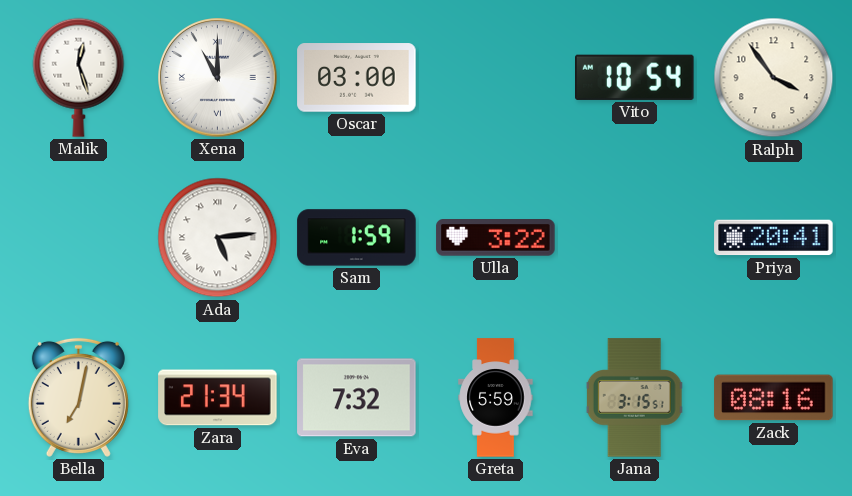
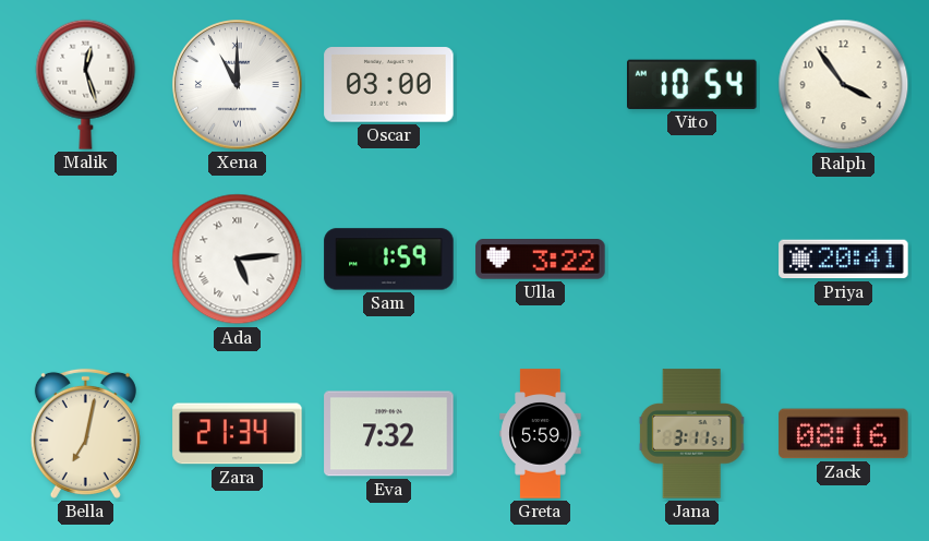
Jana: 3:15 -> 3:11
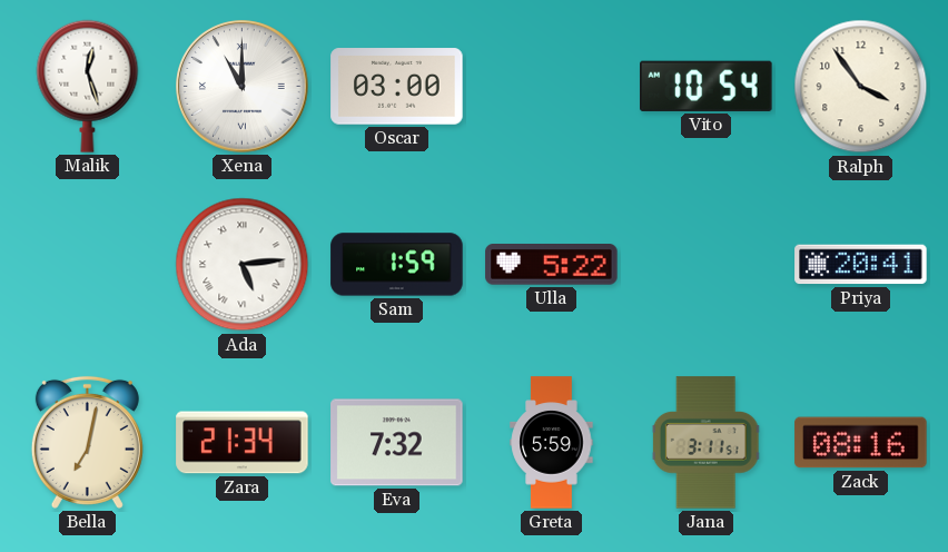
Ulla: 3:22 -> 5:22
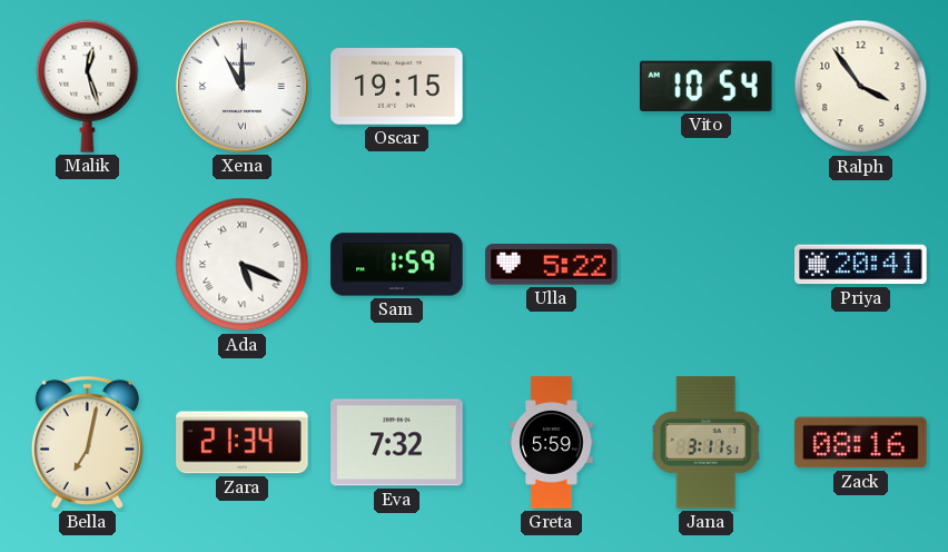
Oscar: 03:00 -> 19:15
Ada: 5:14 -> 5:19
